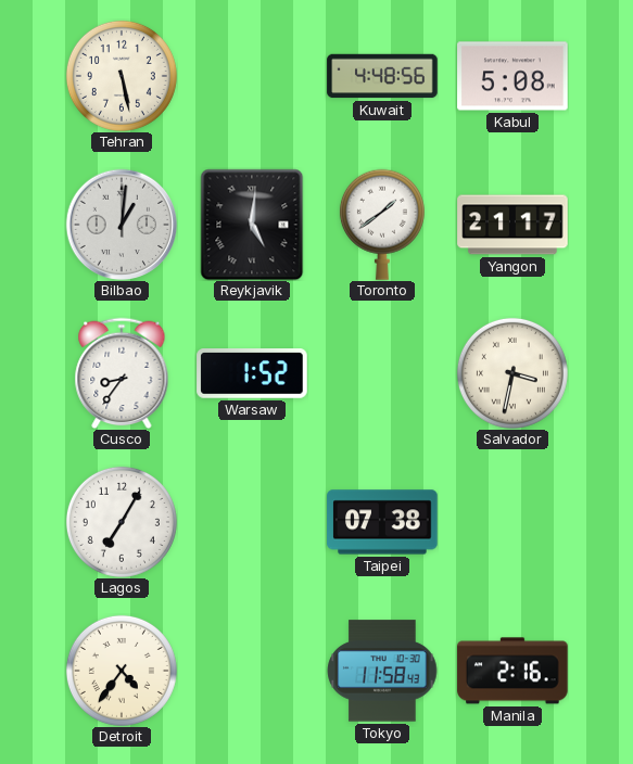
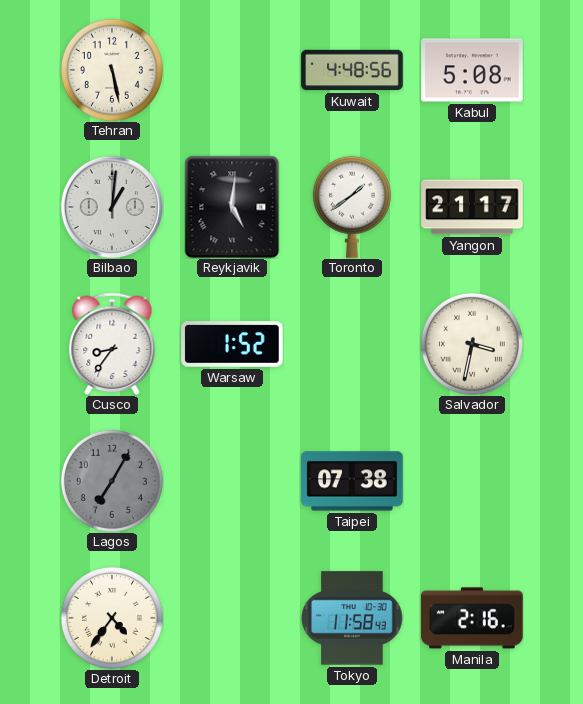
Lagos dial: white -> grey
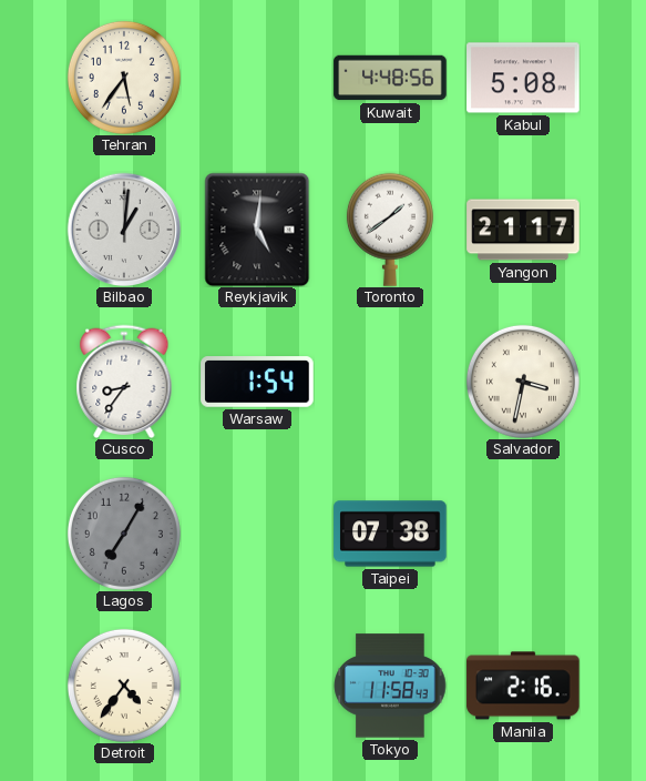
Tehran: 5:28 -> 5:36
Warsaw: 1:52 -> 1:54
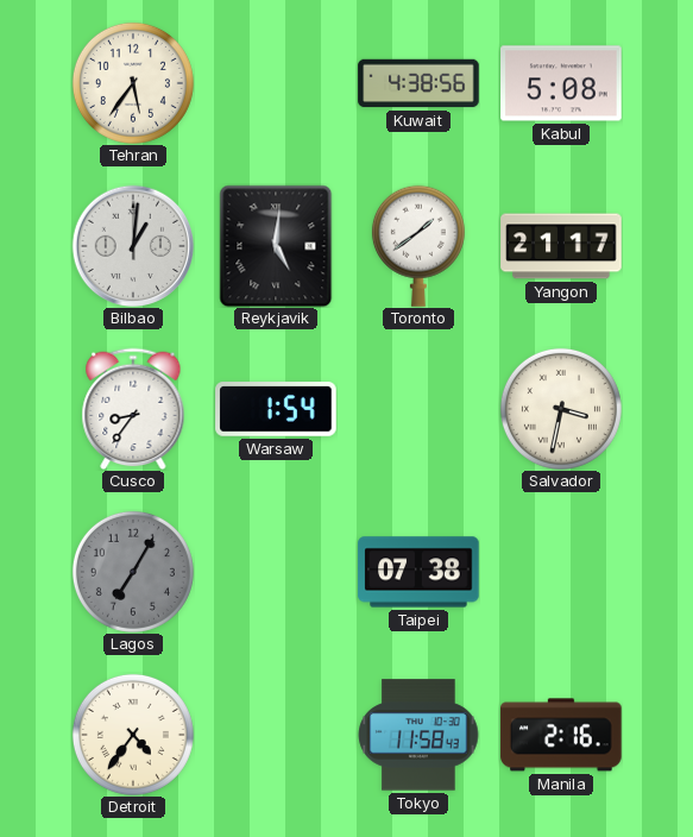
Kuwait: 4:48 -> 4:38
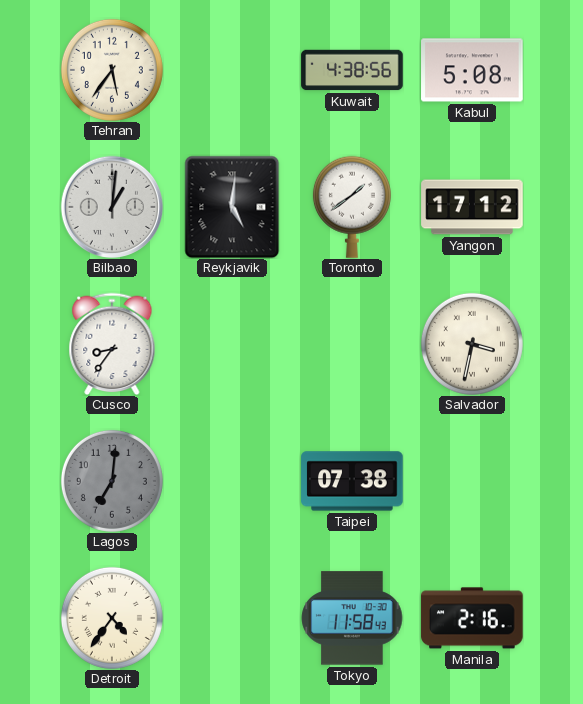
Yangon: 21:17 -> 17:12
Warsaw: 1:54 -> none
Lagos: 7:05 -> 7:01
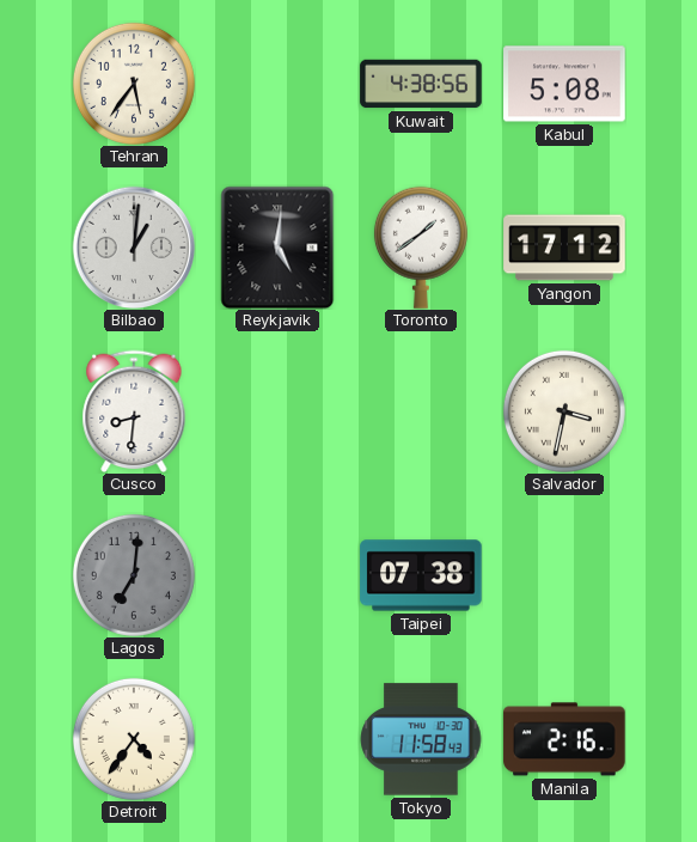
Cusco: 8:36 -> 8:31
